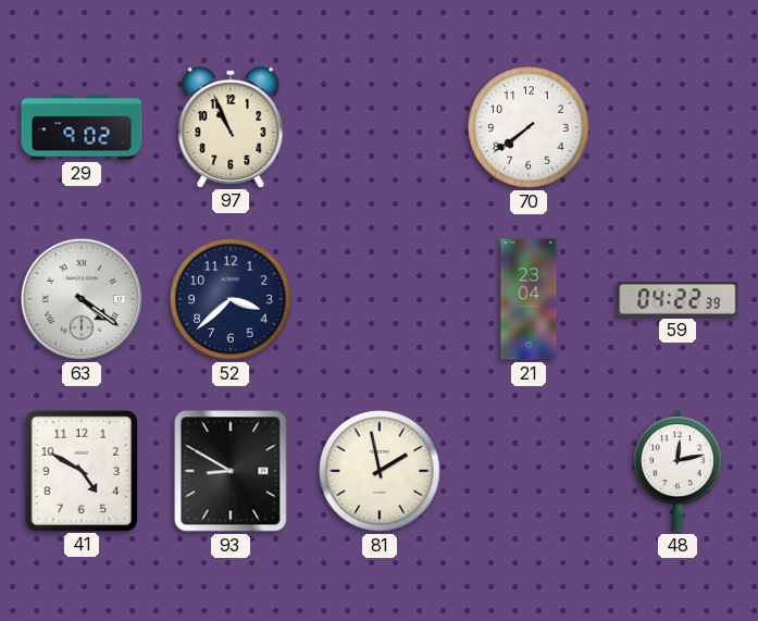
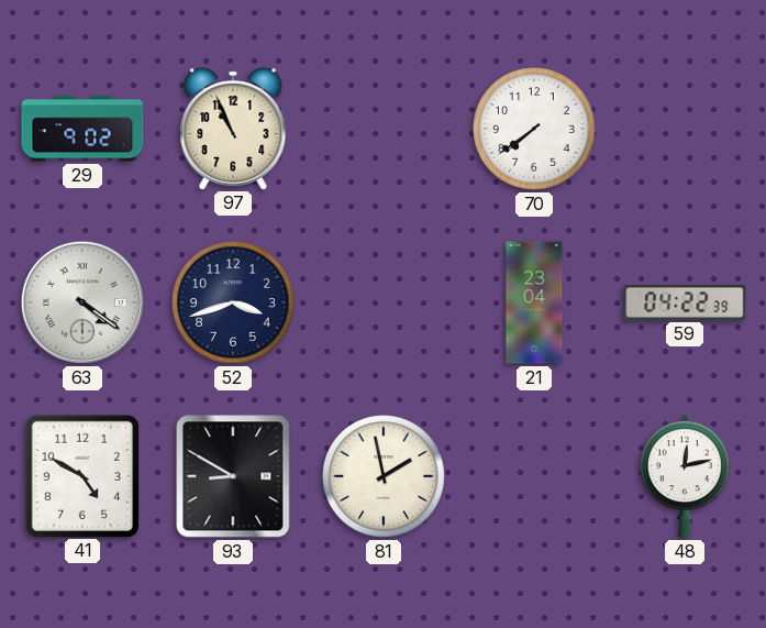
52: 3:38 -> 3:42
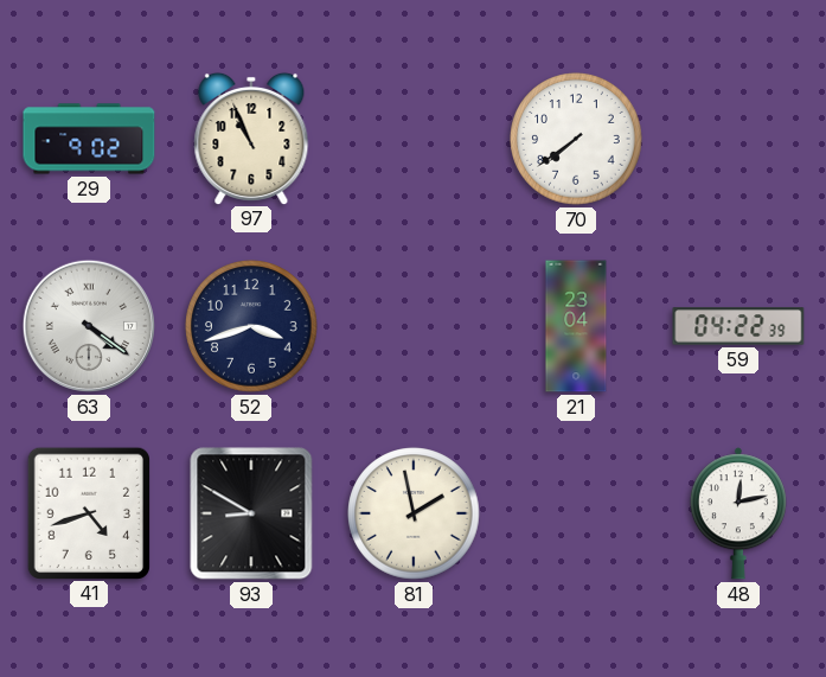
41: 4:50 -> 4:42
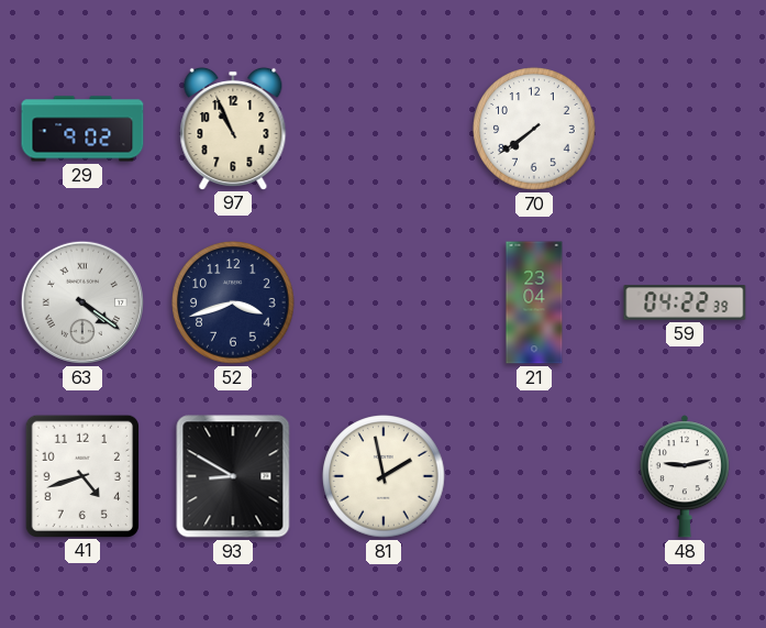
48: 12:13 -> 9:13
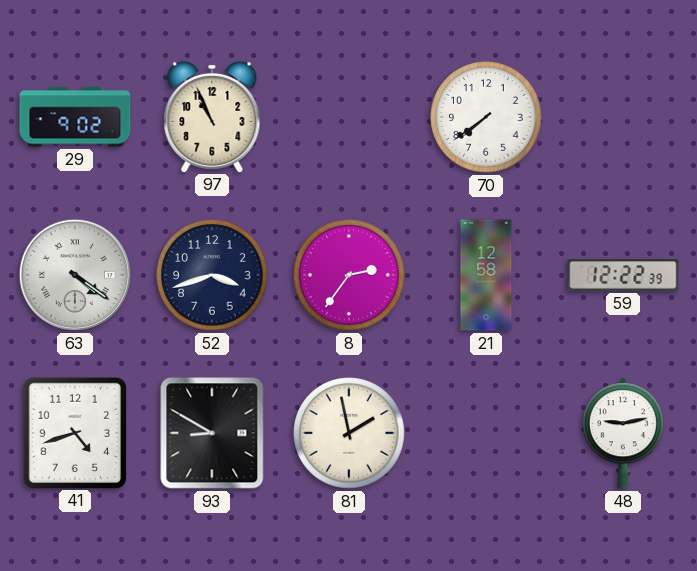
8: none -> 2:36
21: 23:04 -> 12:58
59: 04:22 -> 12:22
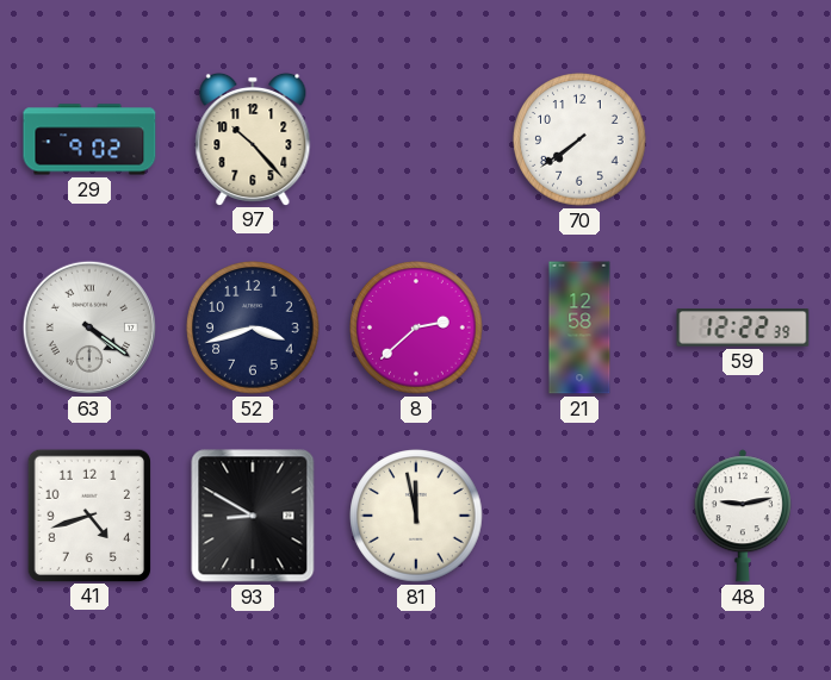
97: 10:56 -> 10:23
8: 2:36 -> 2:38
81: 1:58 -> 11:58
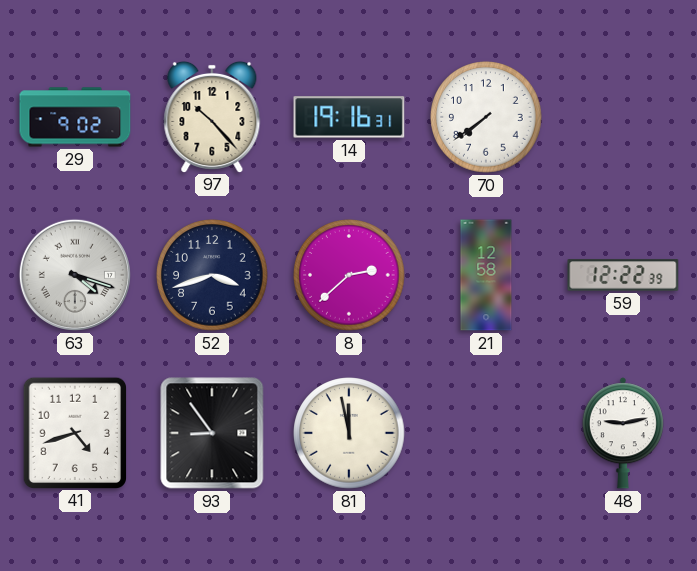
14: none -> 19:16
63: 4:21 -> 4:18
93: 8:50 -> 8:54
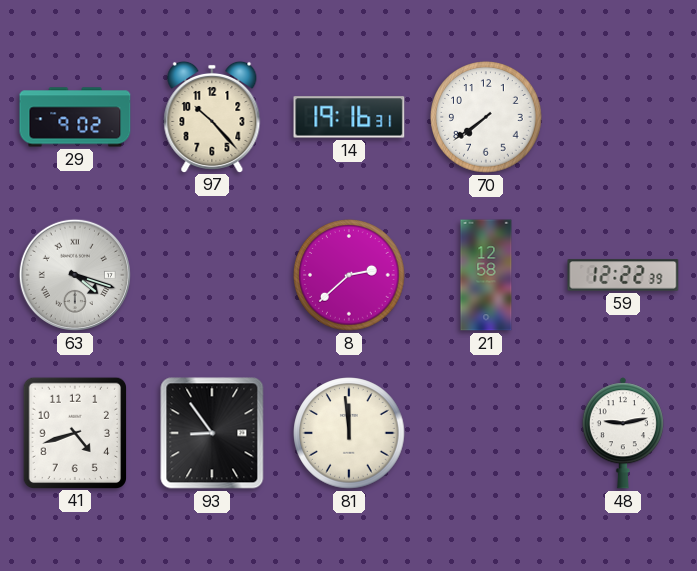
52: 3:42 -> none
81: 11:58 -> 11:59
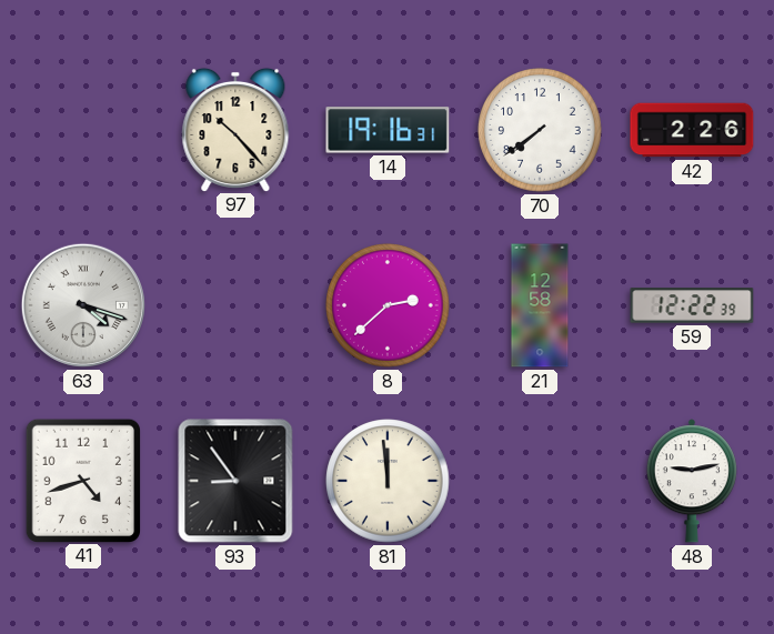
29: 9:02 -> none
42: none -> 2:26
